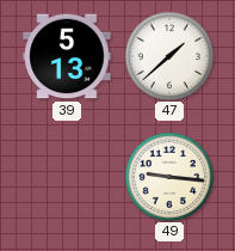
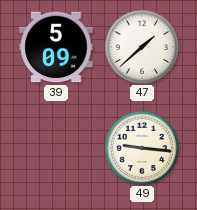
39: 5:13 -> 5:09
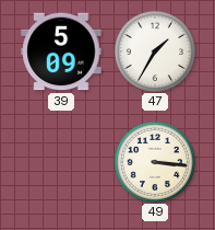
47: 1:38 -> 1:35
49: 9:16 -> 3:16
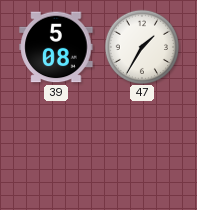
39: 5:09 -> 5:08
49: 3:16 -> none
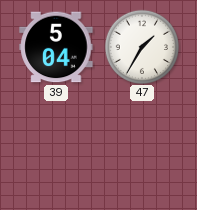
39: 5:08 -> 5:04
